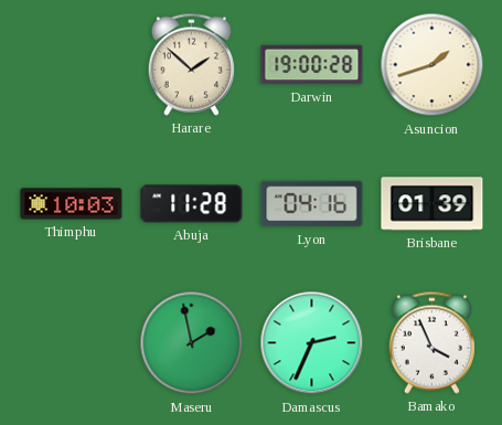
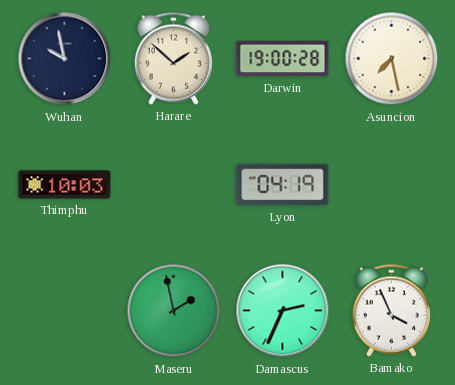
Wuhan: none -> 9:58
Asuncion: 1:42 -> 7:28
Abuja: 11:28 -> none
Lyon: 04:16 -> 04:19
Brisbane: 01:39 -> none
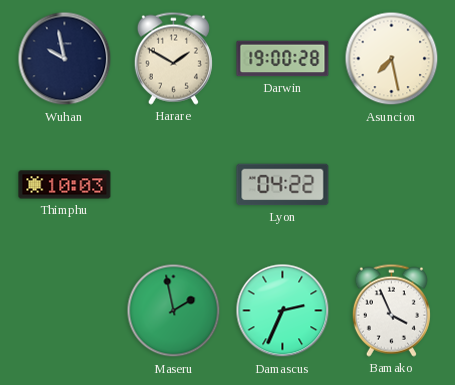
Harare: 1:52 -> 1:50
Lyon: 04:19 -> 04:22
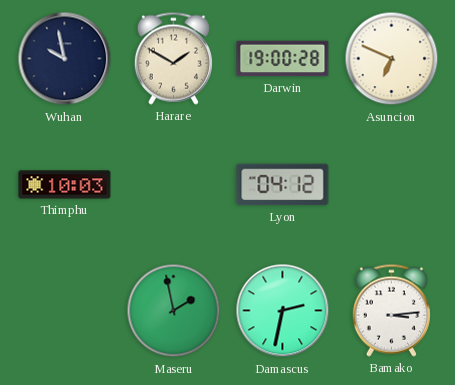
Asuncion: 7:28 -> 6:49
Lyon: 04:22 -> 04:12
Damascus: 2:34 -> 2:32
Bamako: 3:56 -> 3:14
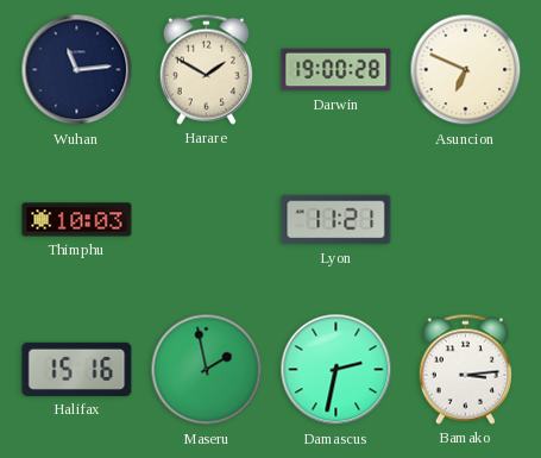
Wuhan: 9:58 -> 11:14
Lyon: 04:12 -> 11:21
Halifax: none -> 15:16
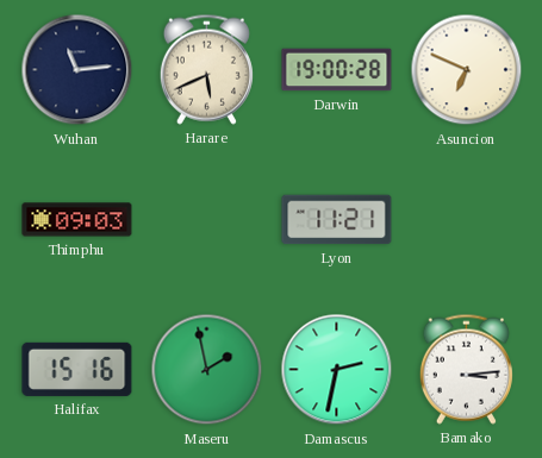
Harare: 1:50 -> 5:41
Thimphu: 10:03 -> 09:03
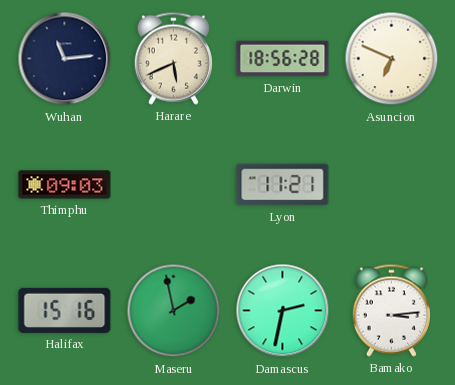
Darwin: 19:00 -> 18:56
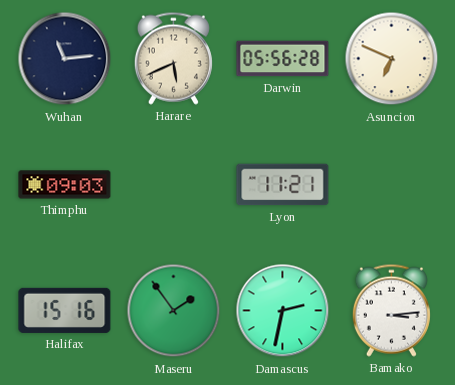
Darwin: 18:56 -> 05:56
Maseru: 1:58 -> 1:54
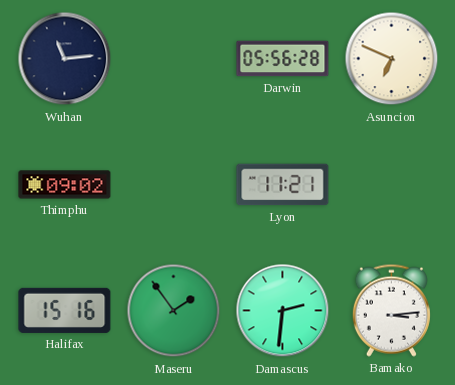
Harare: 5:41 -> none
Thimphu: 09:03 -> 09:02
Damascus: 2:32 -> 2:31
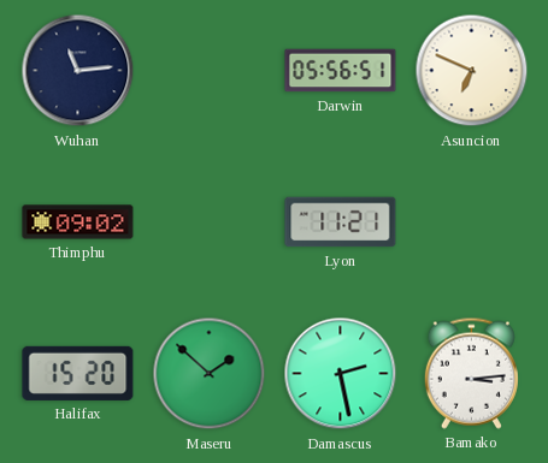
Darwin: 05:56:28 -> 05:56:51
Halifax: 15:16 -> 15:20
Maseru: 1:54 -> 1:52
Damascus: 2:31 -> 2:28
